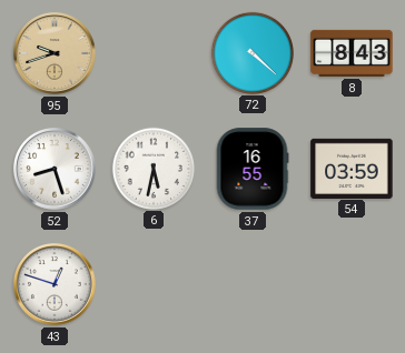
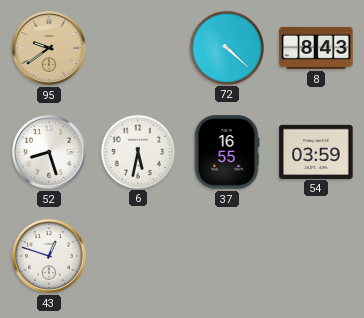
95: 9:42 -> 9:39
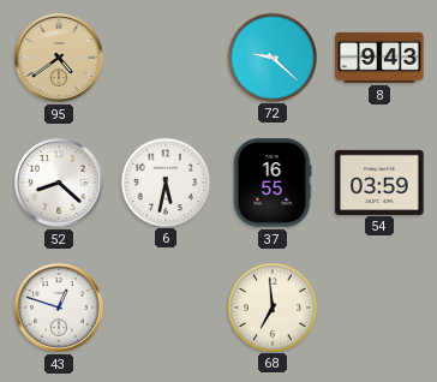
95: 9:39 -> 4:39
72: 4:22 -> 9:22
8: 8:43 -> 9:43
52: 8:27 -> 8:22
68: none -> 6:59
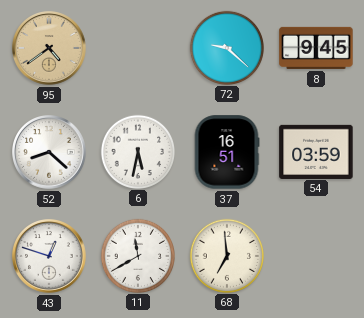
8: 9:43 -> 9:45
37: 16:55 -> 16:51
11: none -> 11:40
